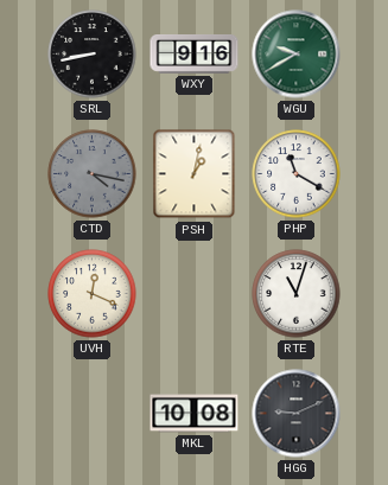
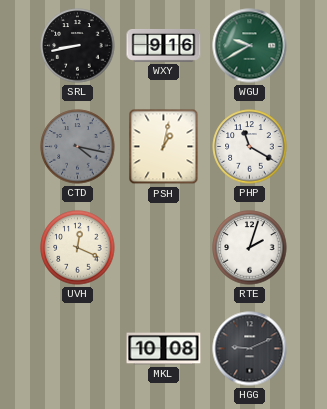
RTE: 11:03 -> 2:03
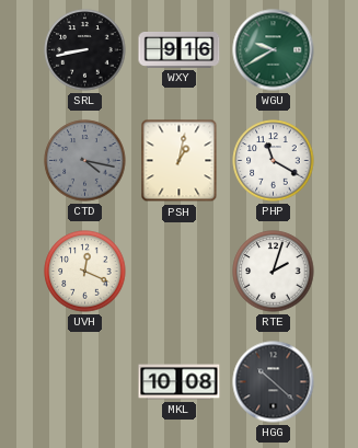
HGG: 9:11 -> 10:22
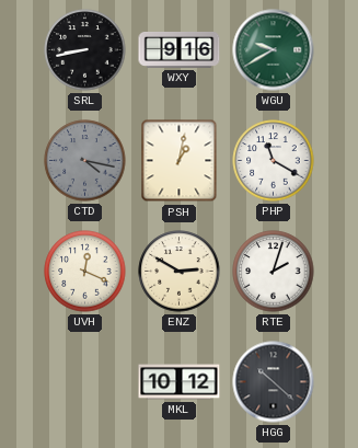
ENZ: none -> 2:50
MKL: 10:08 -> 10:12
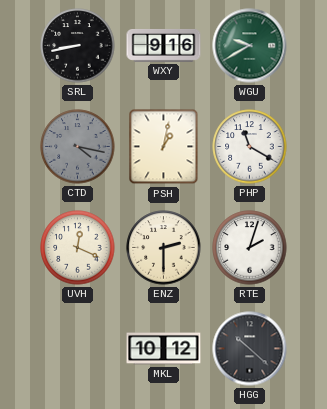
ENZ: 2:50 -> 2:30
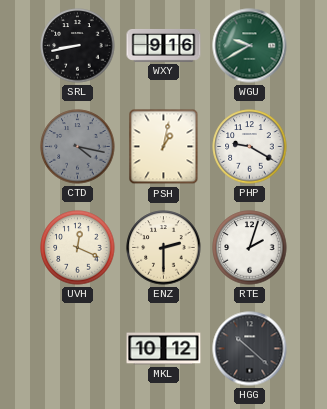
PHP: 11:20 -> 9:20
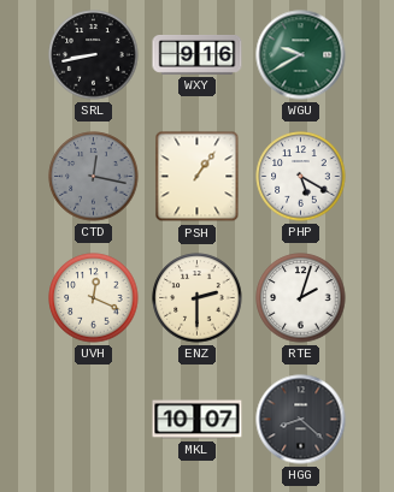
CTD: 4:17 -> 12:17
PSH: 1:02 -> 1:06
PHP: 9:20 -> 5:20
MKL: 10:12 -> 10:07
HGG: 10:22 -> 8:22
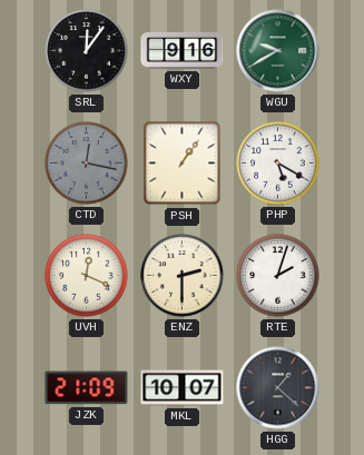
SRL: 8:43 -> 12:06
JZK: none -> 21:09
HGG: 8:22 -> 1:22
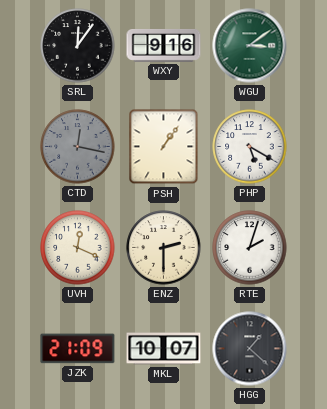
WGU: 9:40 -> 3:09
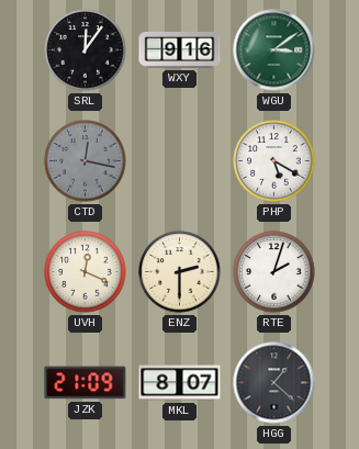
PSH: 1:06 -> none
MKL: 10:07 -> 8:07
